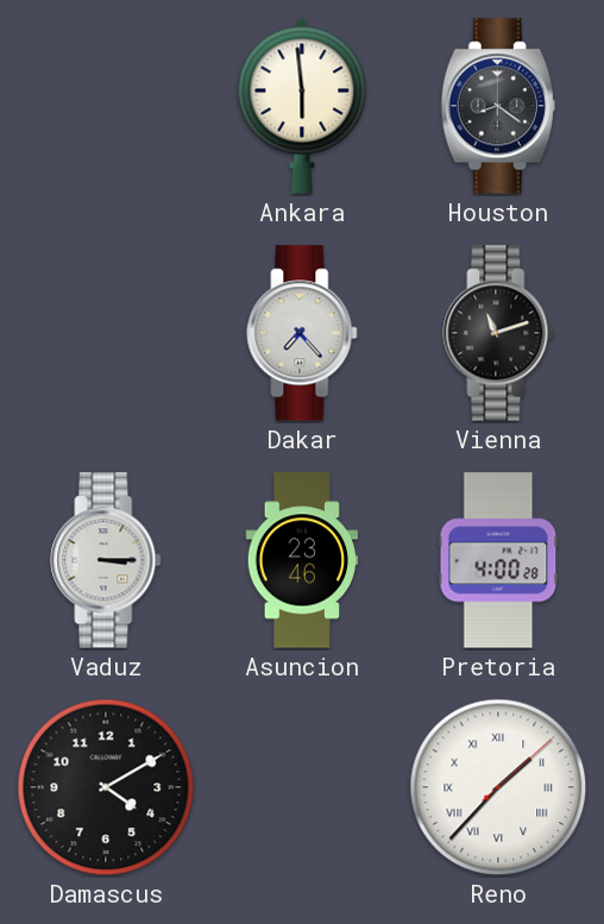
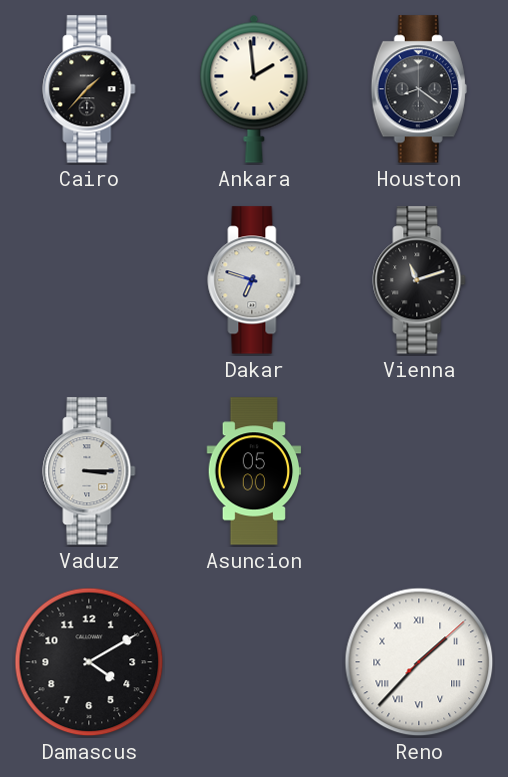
Cairo: none -> 1:37
Ankara: 5:59 -> 1:59
Dakar: 7:23 -> 6:48
Asuncion: 23:46 -> 05:00
Pretoria: 4:00 -> none
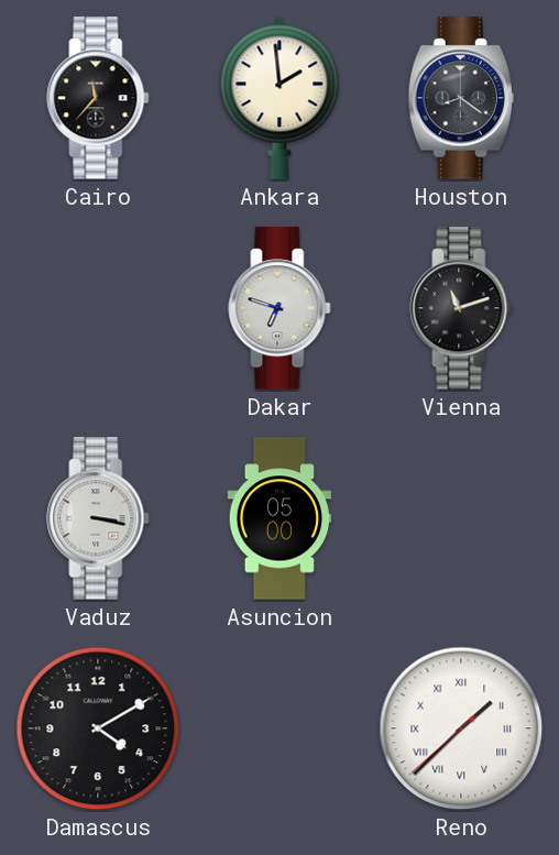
Cairo: 1:37 -> 11:37
Vaduz: 3:15 -> 3:17
Reno: 1:37:08 -> 1:37:38
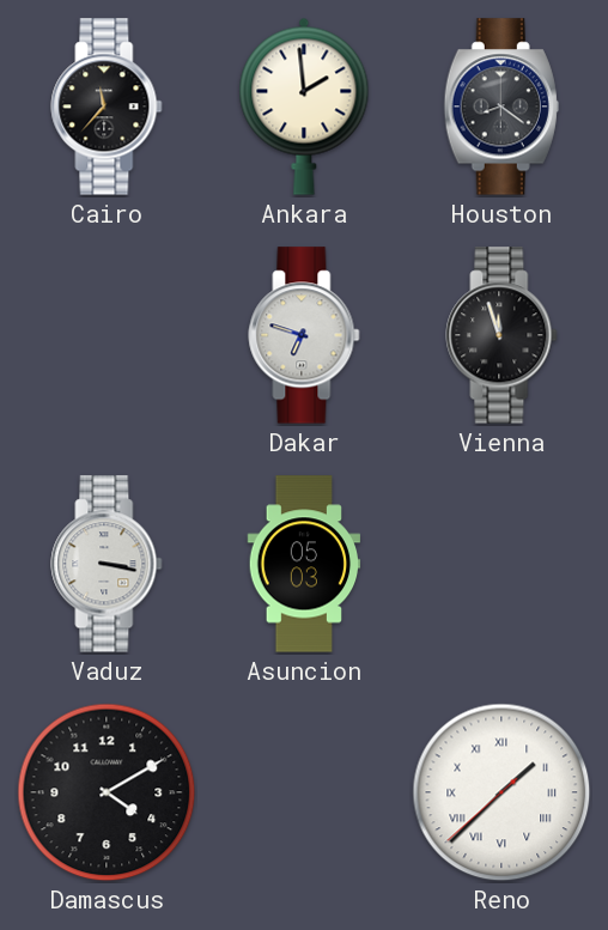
Vienna: 11:12 -> 11:57
Asuncion: 05:00 -> 05:03
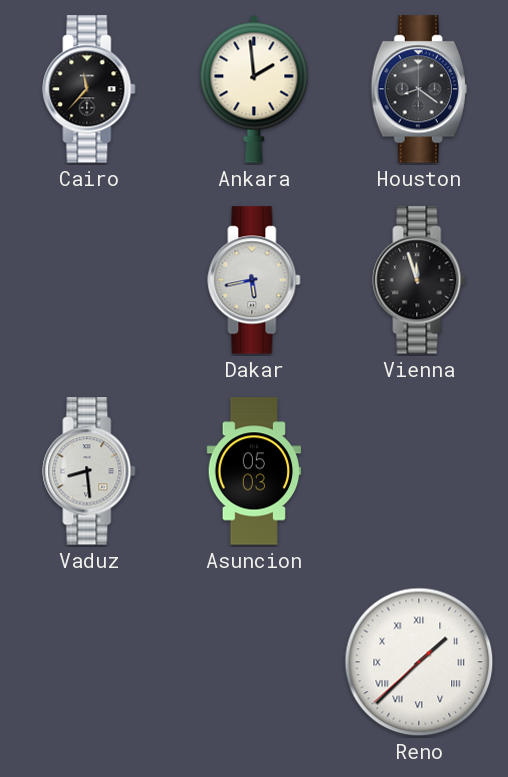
Dakar: 6:48 -> 5:43
Vaduz: 3:17 -> 8:29
Damascus: 4:10 -> none
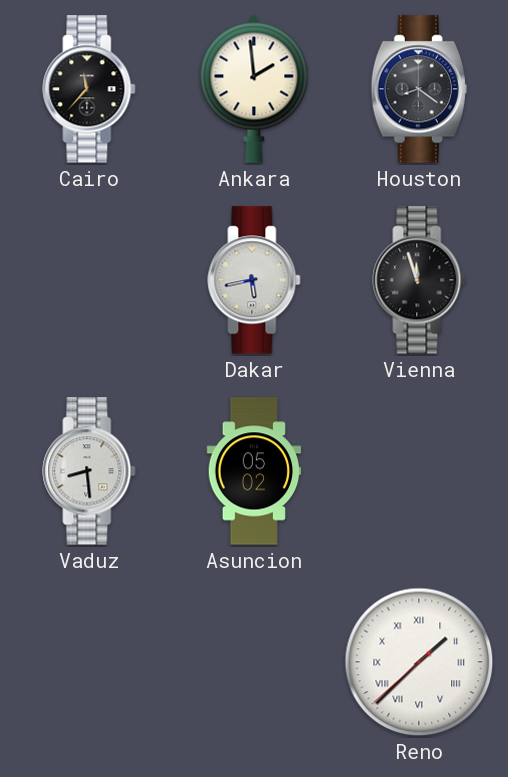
Asuncion: 05:03 -> 05:02
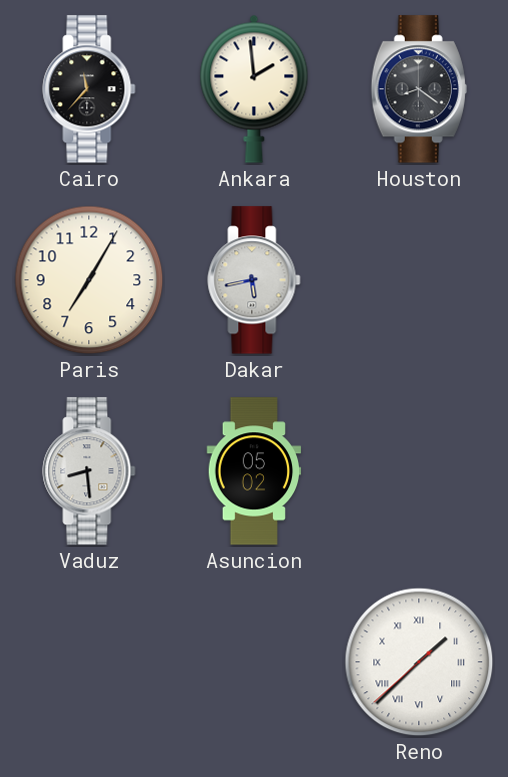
Paris: none -> 7:05
Vienna: 11:57 -> none
